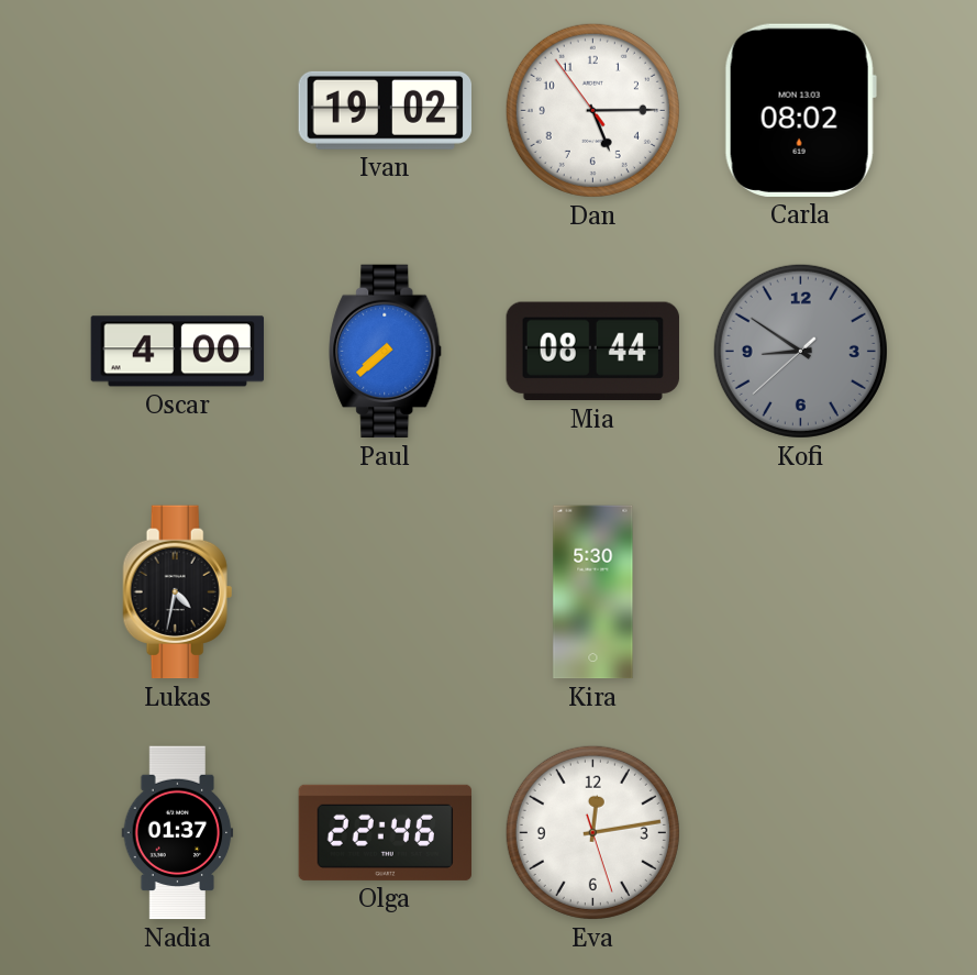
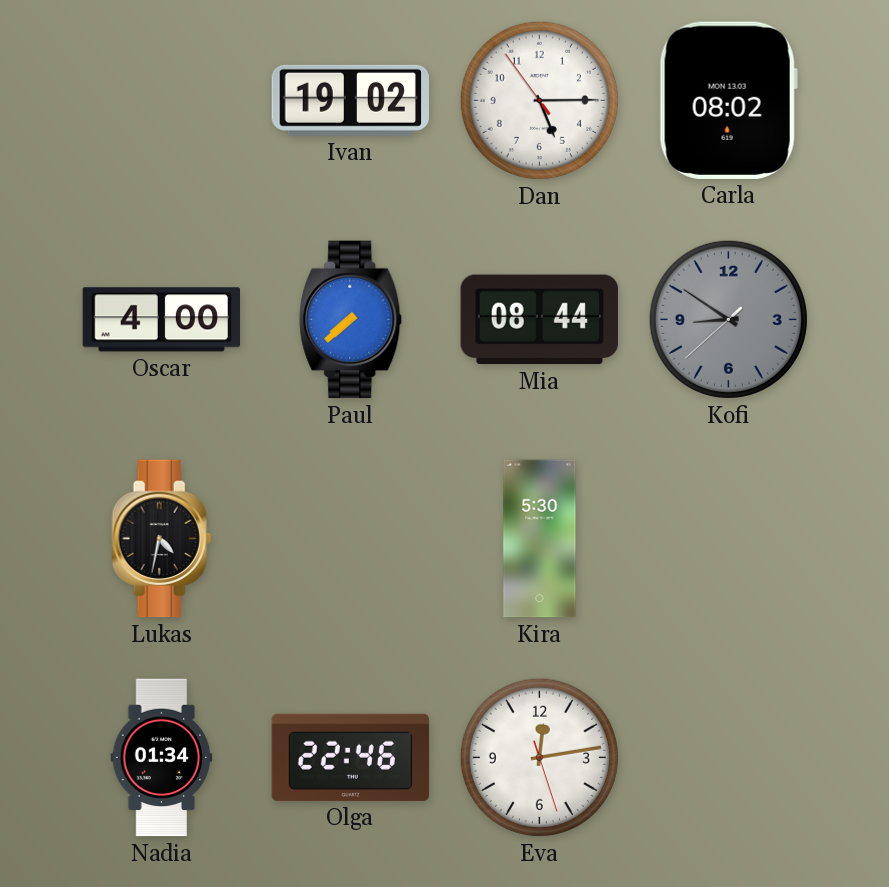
Nadia: 01:37 -> 01:34
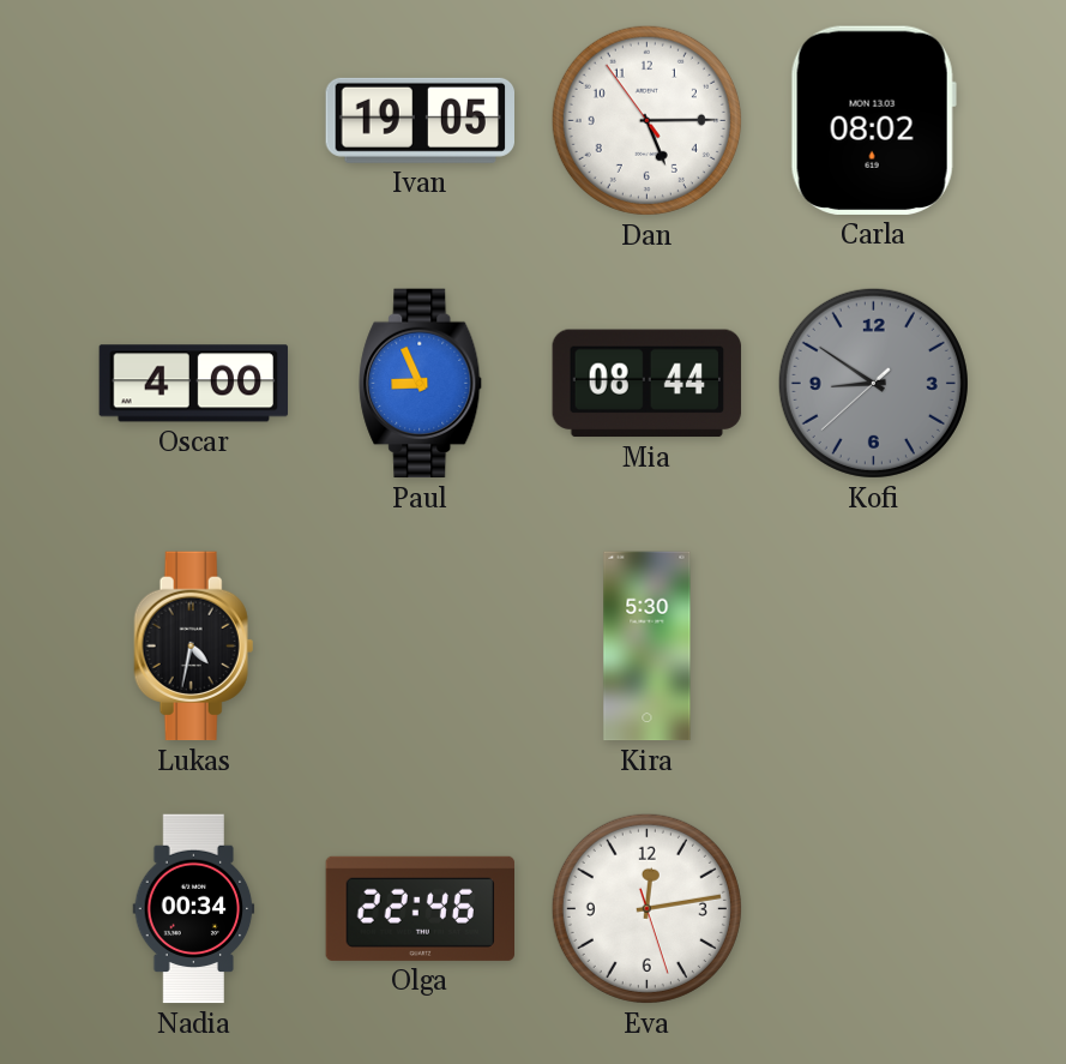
Ivan: 19:02 -> 19:05
Paul: 7:38 -> 8:56
Nadia: 01:34 -> 00:34
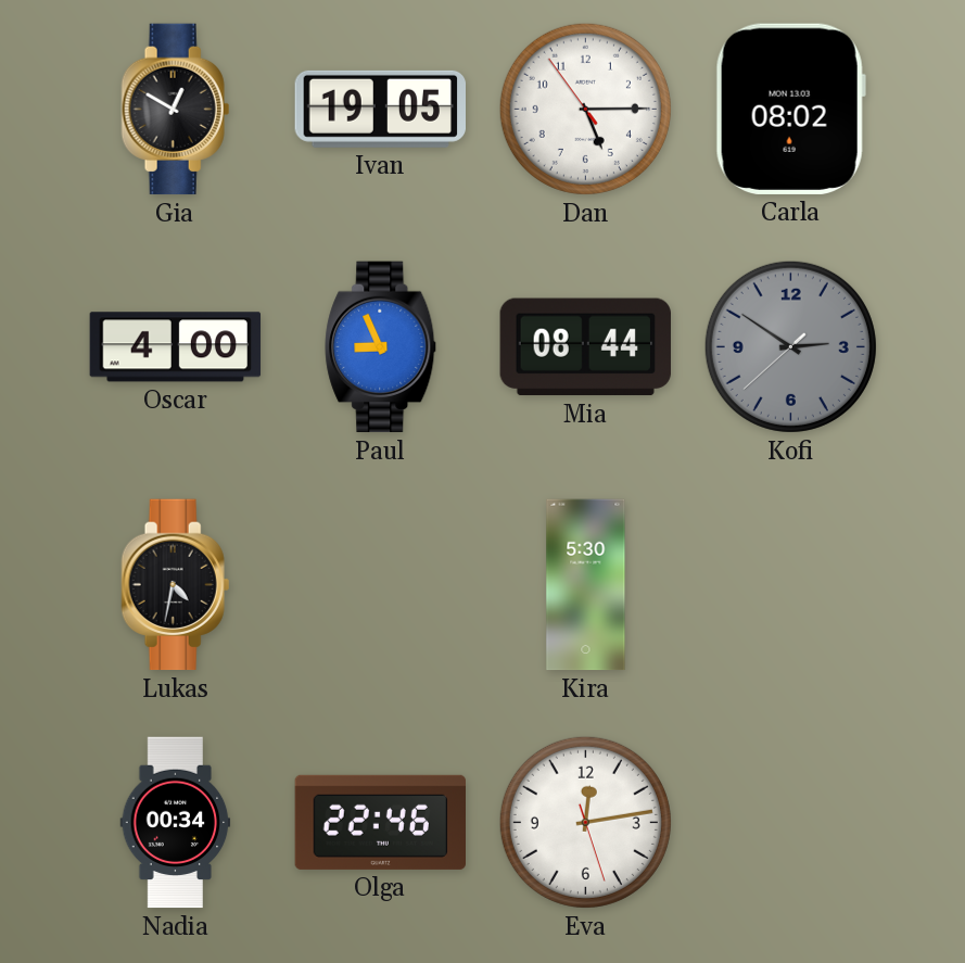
Gia: none -> 12:50
Kofi: 8:50 -> 2:50
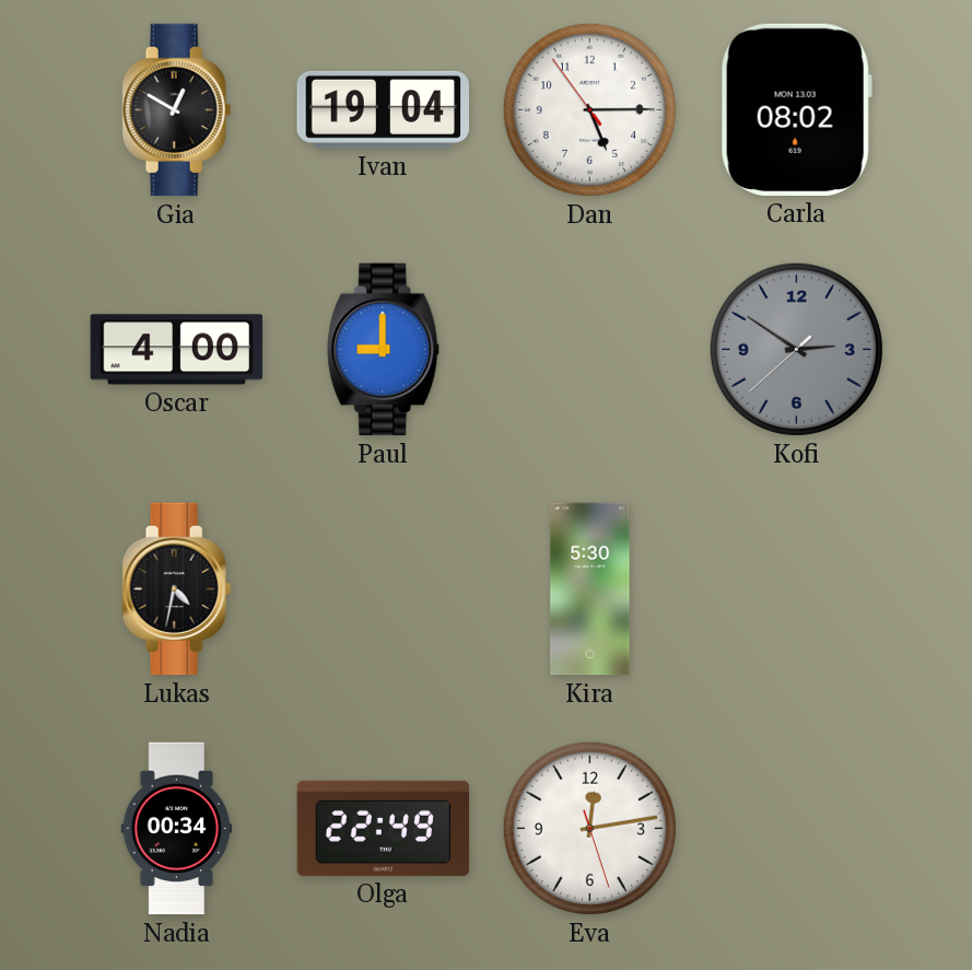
Ivan: 19:05 -> 19:04
Paul: 8:56 -> 9:00
Mia: 08:44 -> none
Olga: 22:46 -> 22:49
